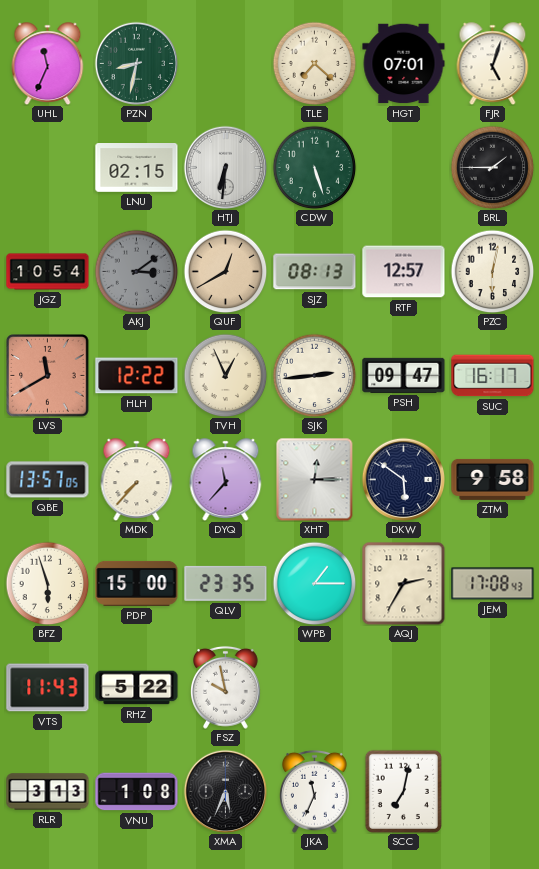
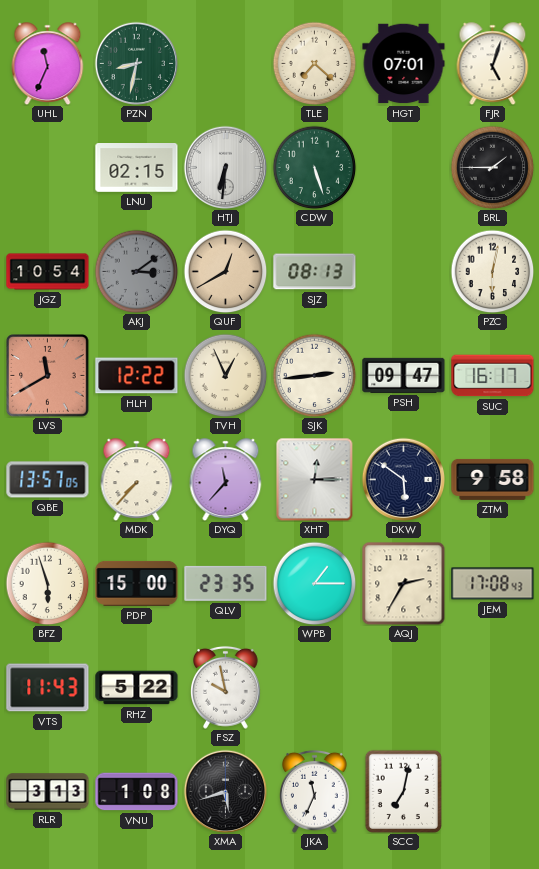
RTF: 12:57 -> none
XMA: 5:34 -> 5:42
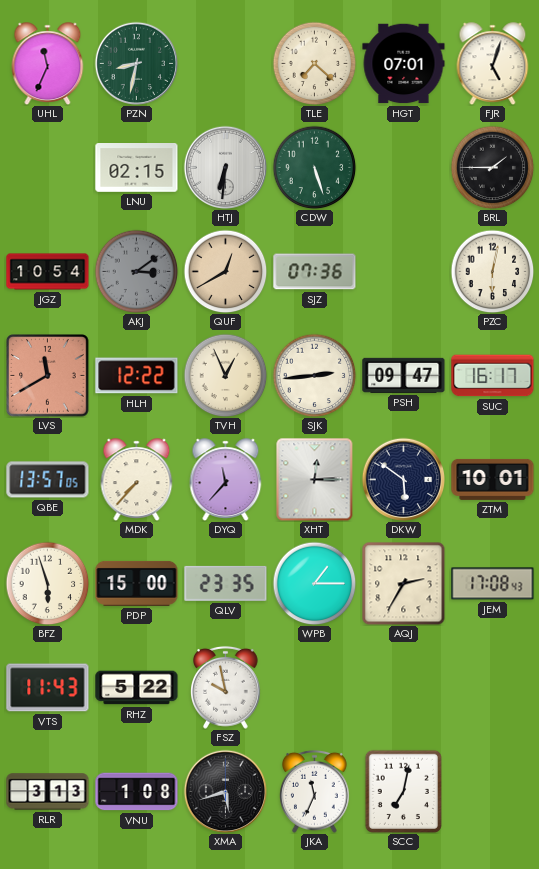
SJZ: 08:13 -> 07:36
ZTM: 9:58 -> 10:01
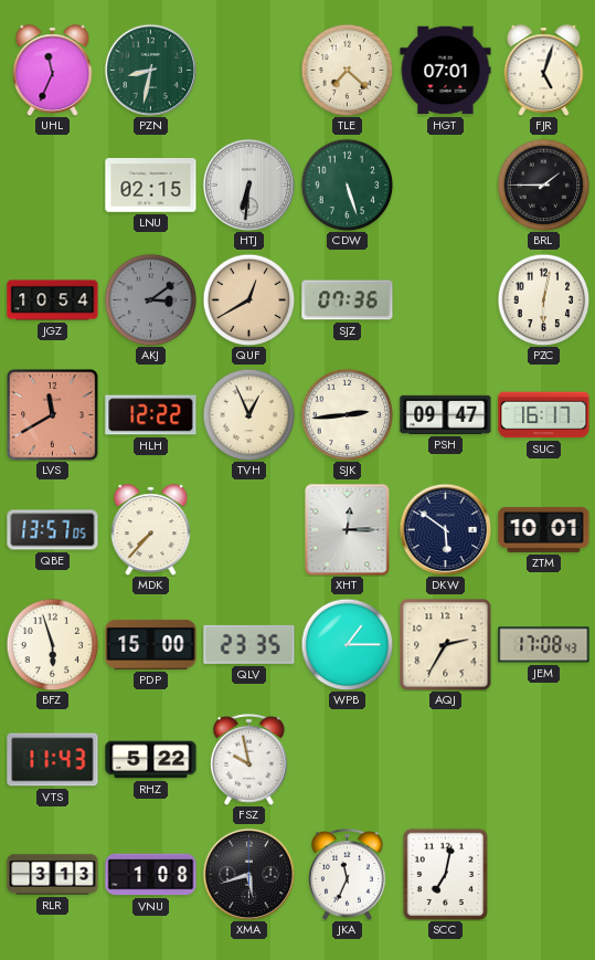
DYQ: 11:37 -> none
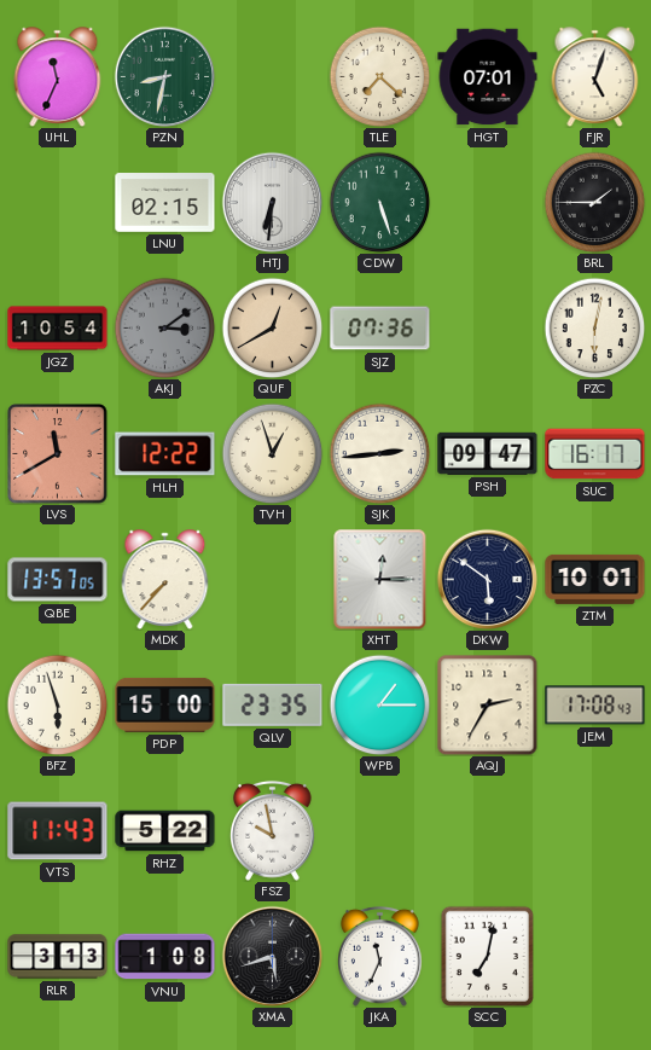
TVH: 12:56 -> 12:57
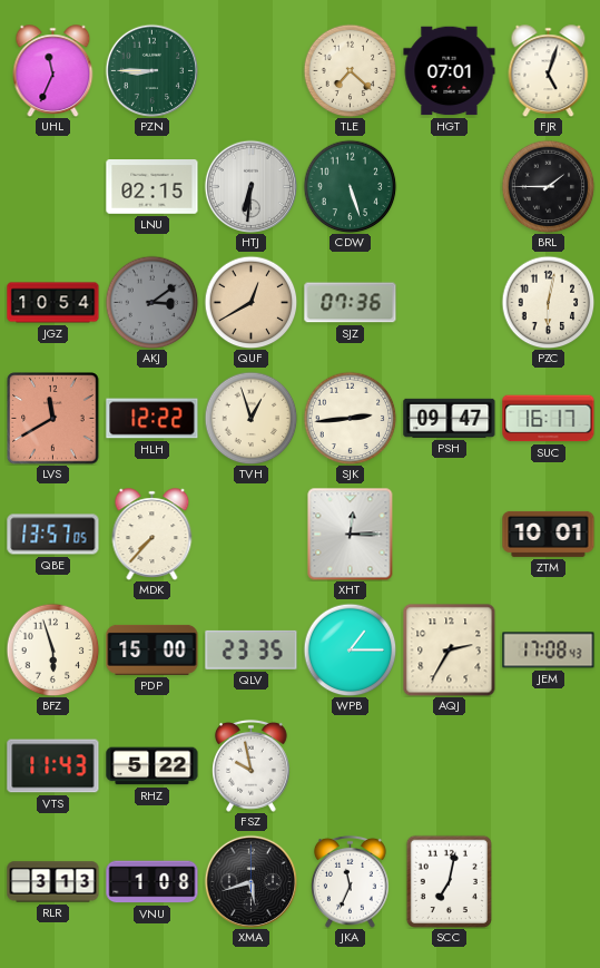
PZN: 8:32 -> 8:45
DKW: 5:51 -> none
